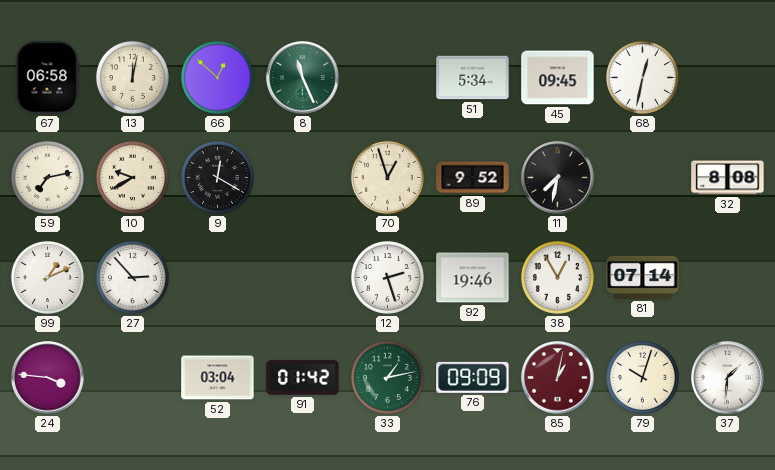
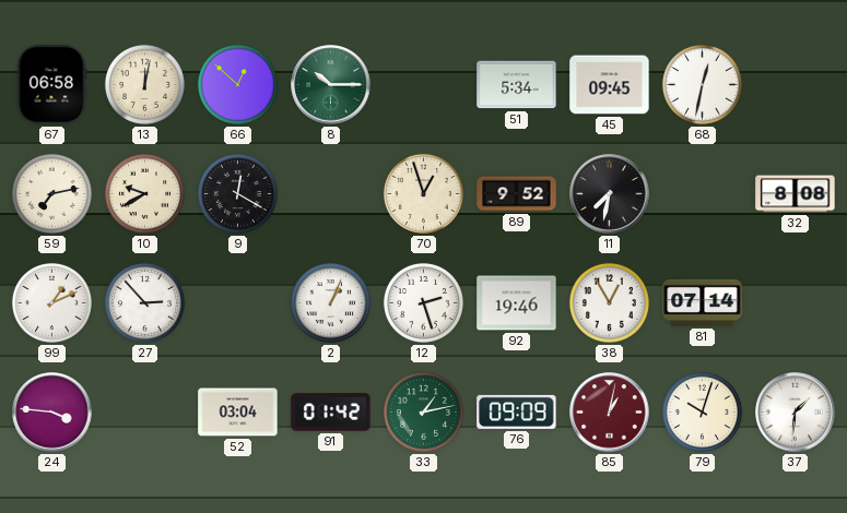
8: 11:26 -> 10:15
2: none -> 1:04
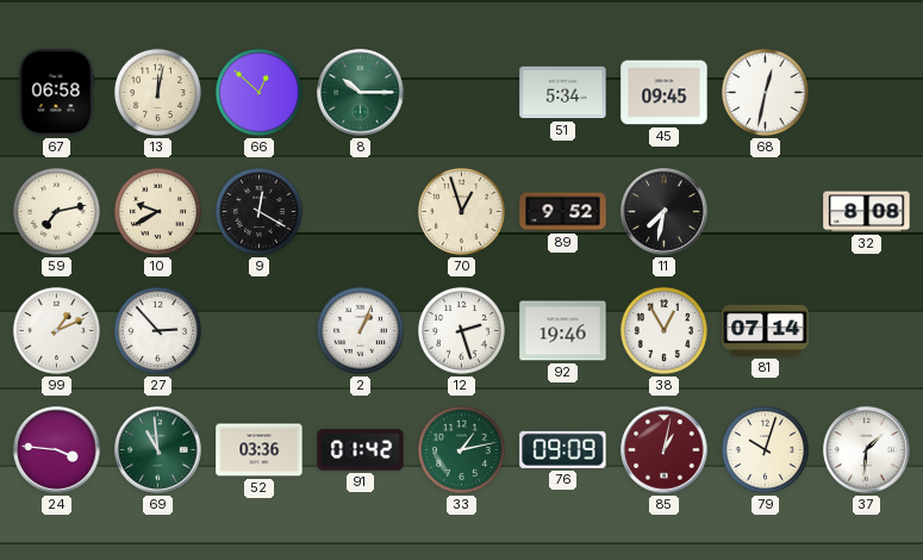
69: none -> 10:59
52: 03:04 -> 03:36
